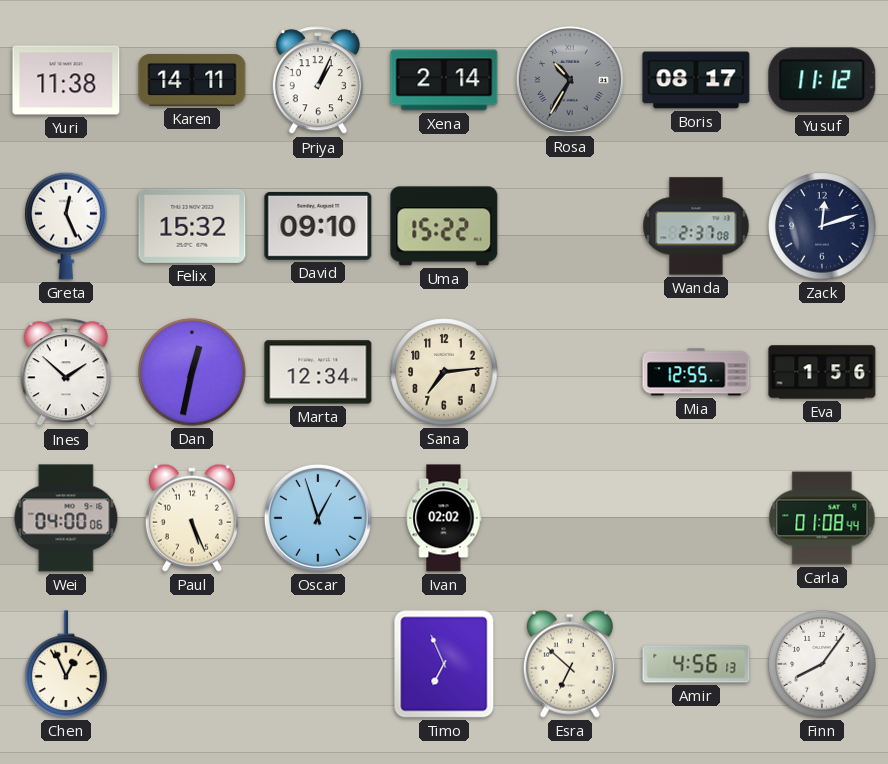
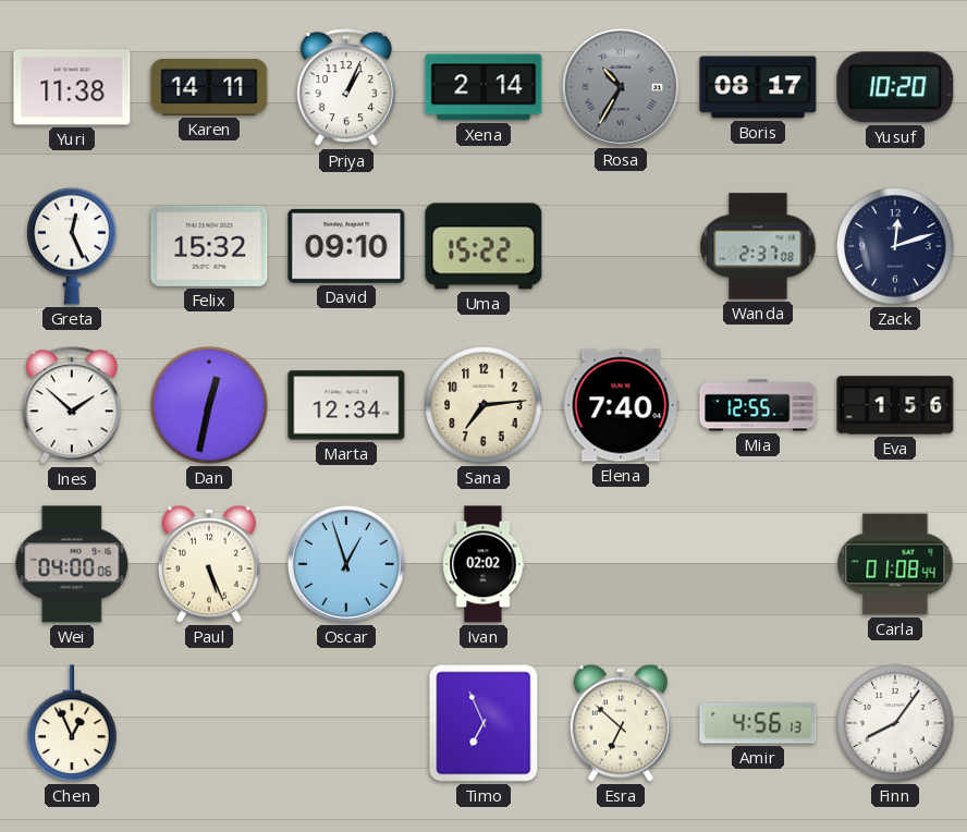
Yusuf: 11:12 -> 10:20
Elena: none -> 7:40
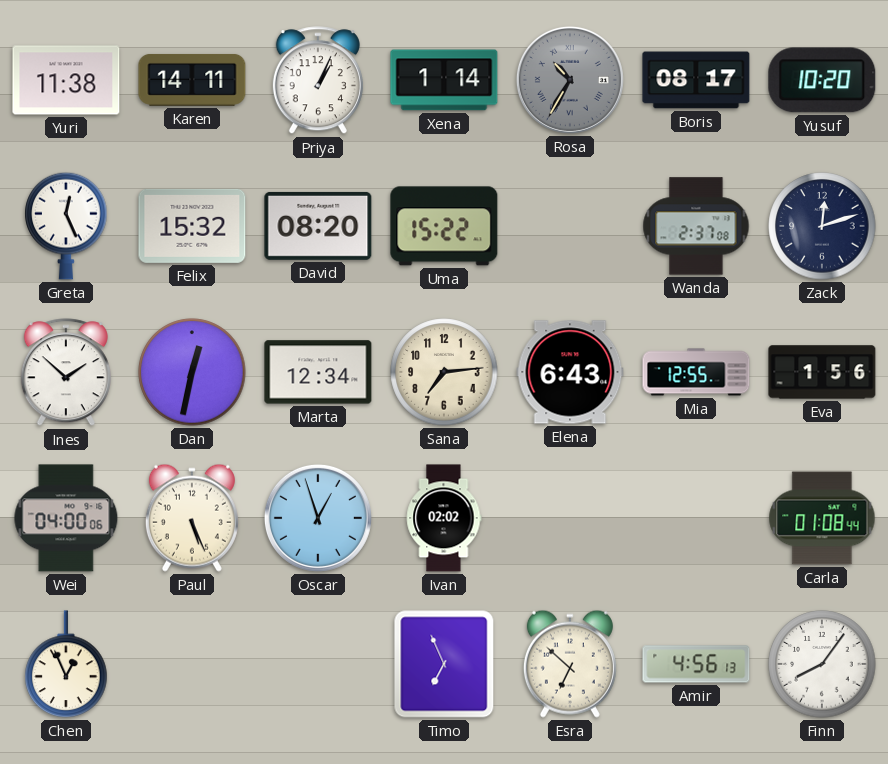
Xena: 2:14 -> 1:14
David: 09:10 -> 08:20
Elena: 7:40 -> 6:43
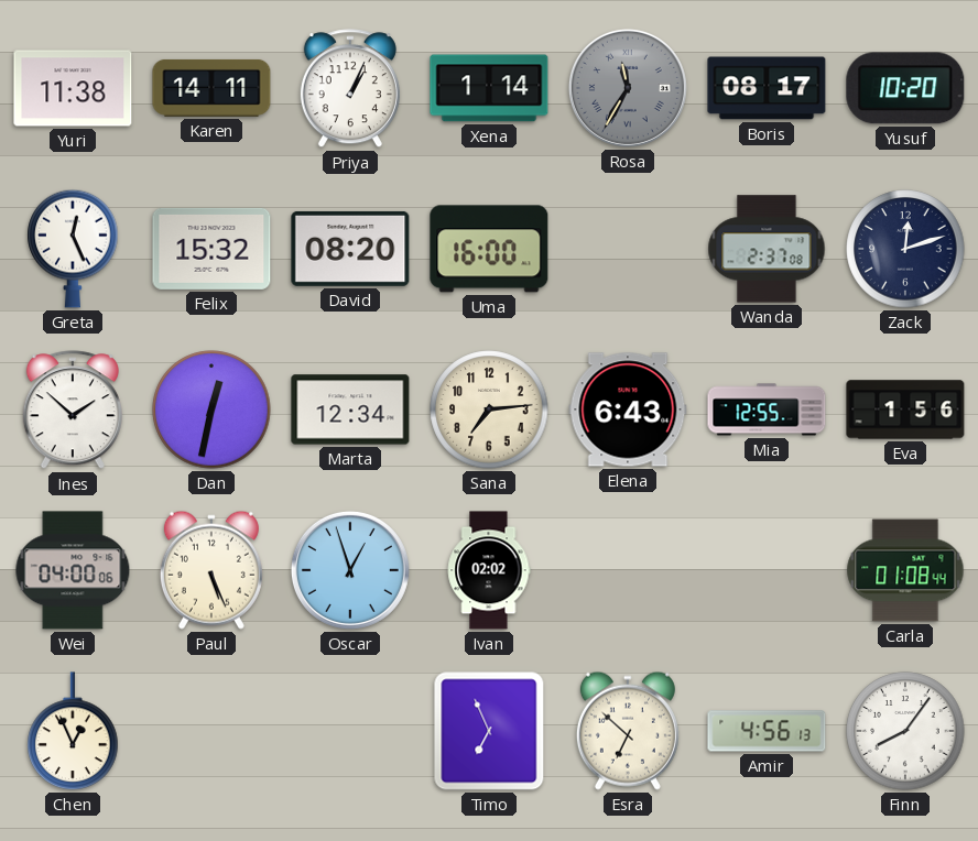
Rosa: 10:35 -> 11:35
Uma: 15:22 -> 16:00
